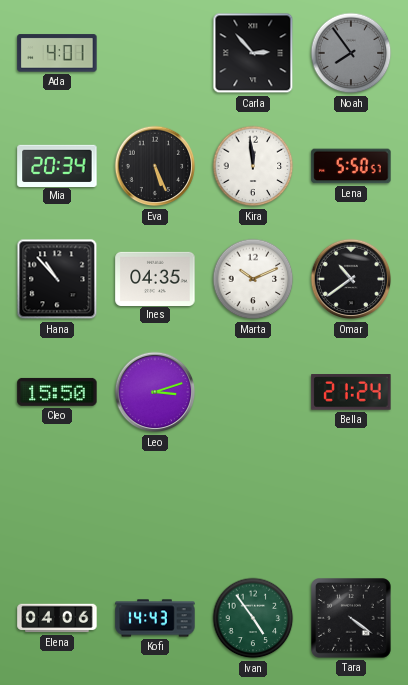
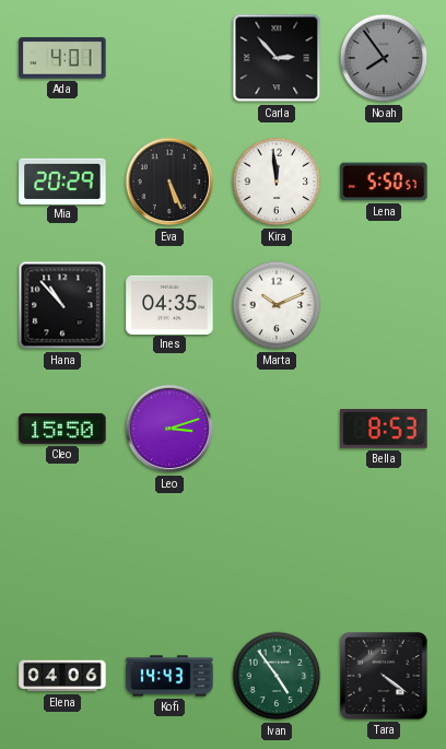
Mia: 20:34 -> 20:29
Omar: 10:39 -> none
Bella: 21:24 -> 8:53
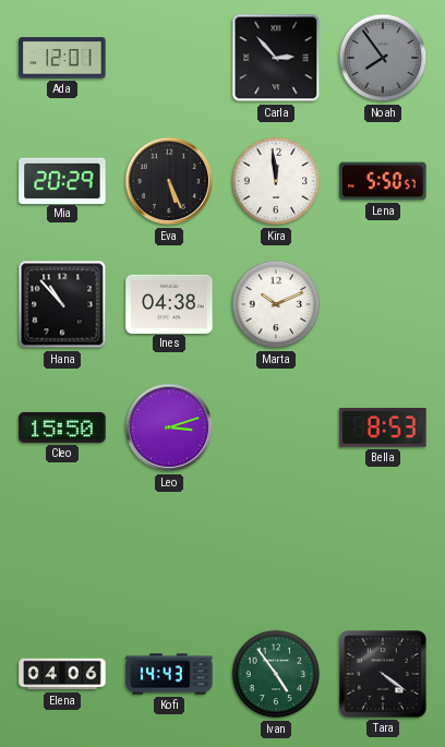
Ada: 4:01 -> 12:01
Ines: 04:35 -> 04:38
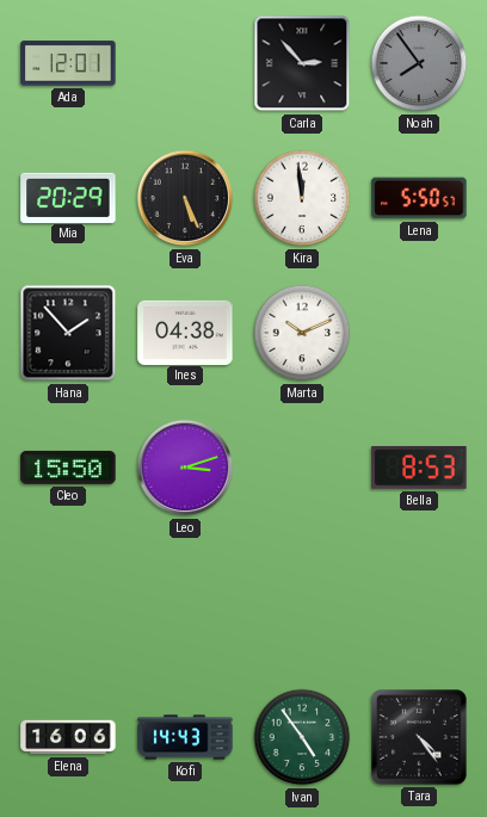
Hana: 10:53 -> 1:53
Elena: 04:06 -> 16:06
Tara: 4:21 -> 4:24
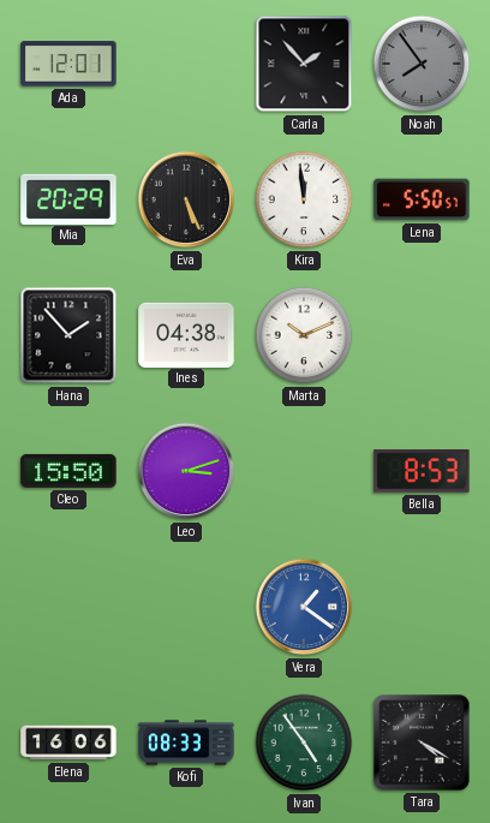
Carla: 2:53 -> 1:53
Vera: none -> 1:21
Kofi: 14:43 -> 08:33
Tara: 4:24 -> 4:20
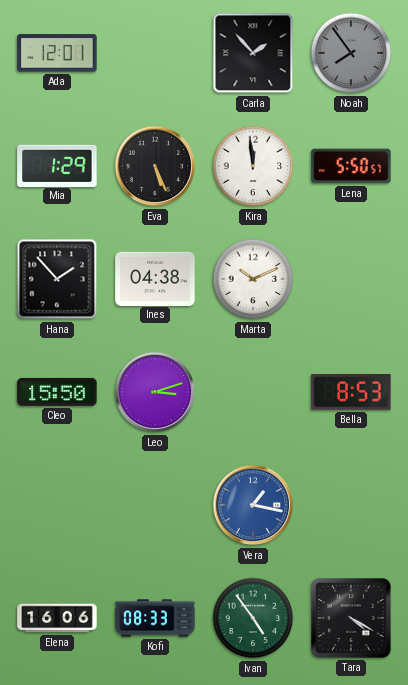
Mia: 20:29 -> 1:29
Vera: 1:21 -> 1:17
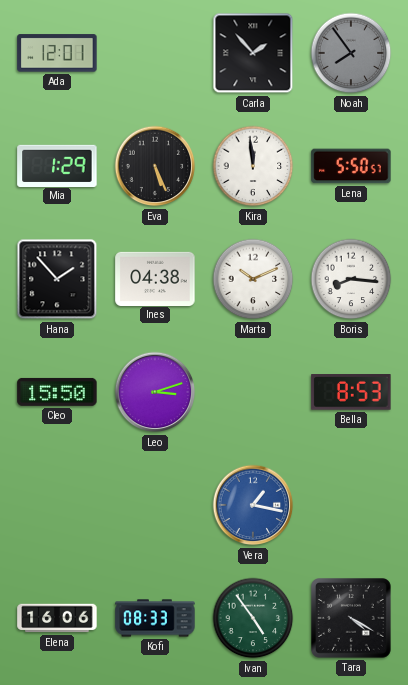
Boris: none -> 8:16
